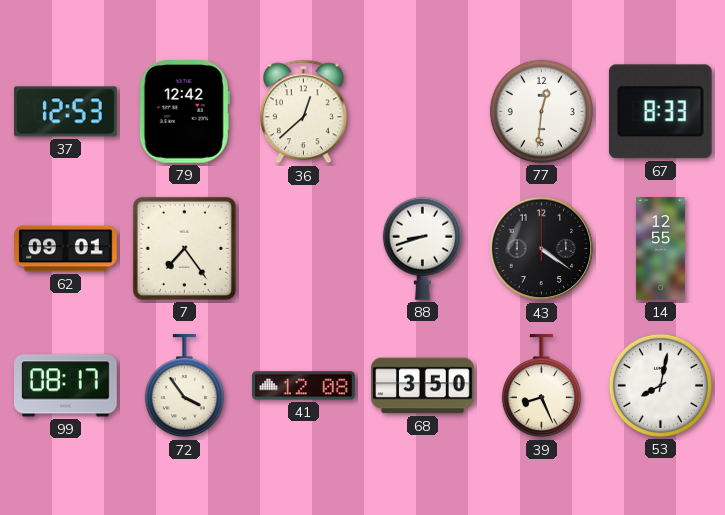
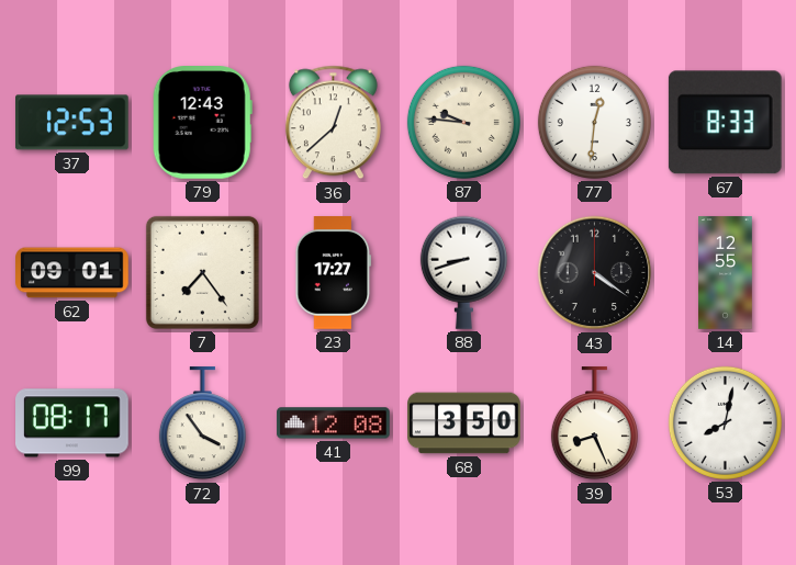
79: 12:42 -> 12:43
87: none -> 9:46
23: none -> 17:27
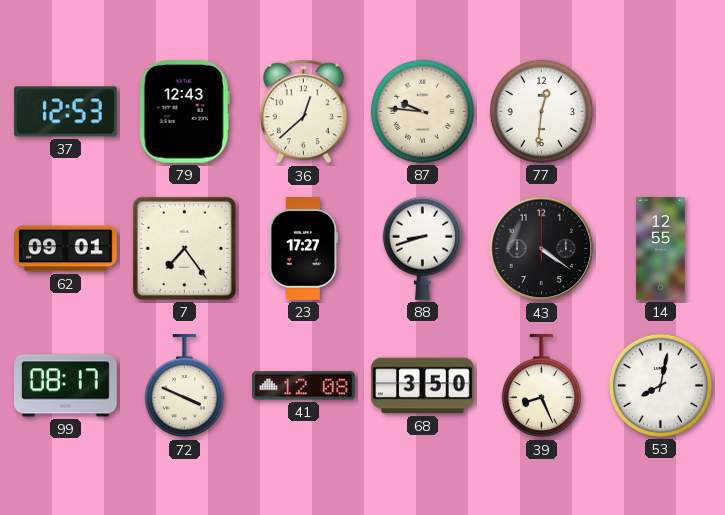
67: 8:33 -> none
72: 3:54 -> 3:49
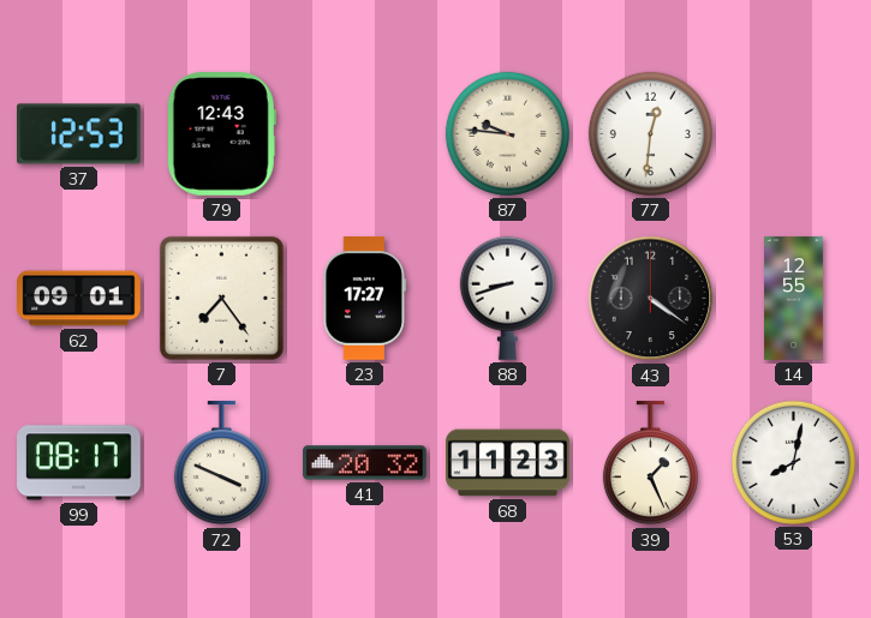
36: 12:38 -> none
41: 12:08 -> 20:32
68: 3:50 -> 11:23
39: 8:26 -> 1:26
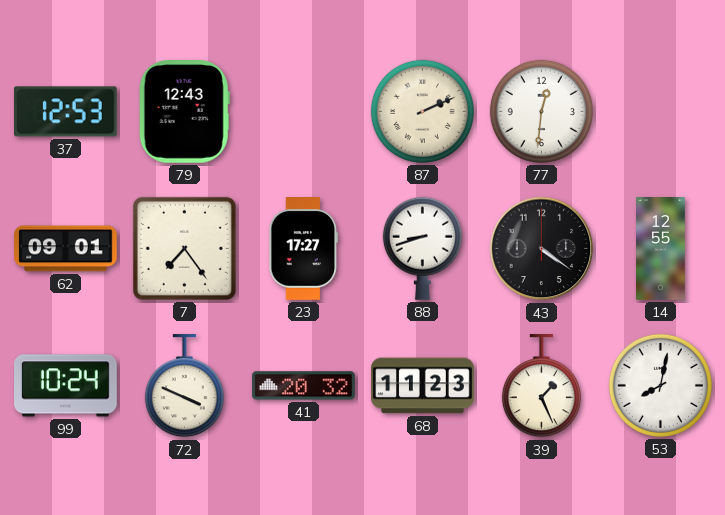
87: 9:46 -> 2:11
99: 08:17 -> 10:24
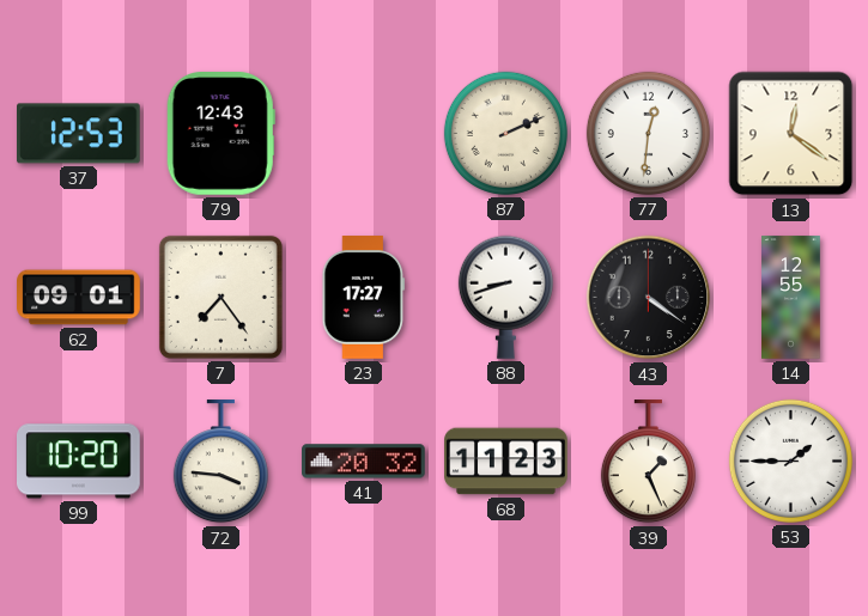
13: none -> 12:21
99: 10:24 -> 10:20
72: 3:49 -> 3:46
53: 8:02 -> 1:45
